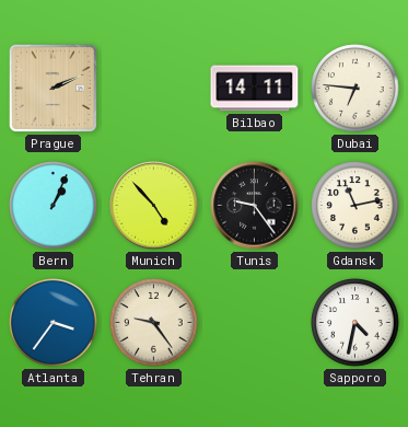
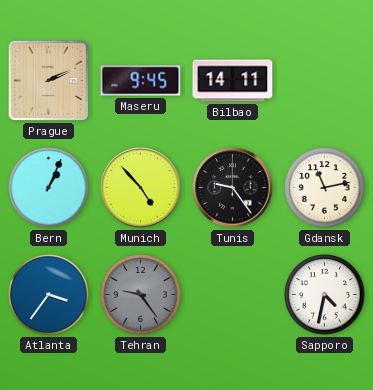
Maseru: none -> 9:45
Dubai: 6:46 -> none
Tehran dial: cream -> grey
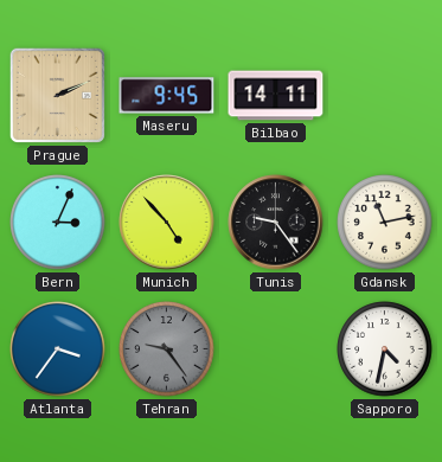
Bern: 1:04 -> 3:04
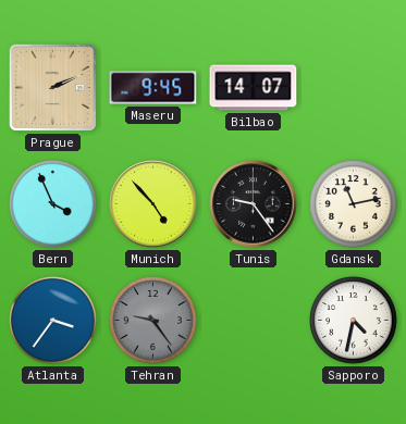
Bilbao: 14:11 -> 14:07
Bern: 3:04 -> 3:56
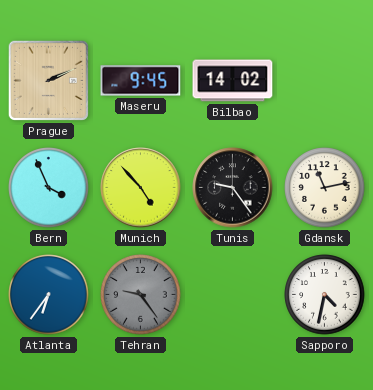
Bilbao: 14:07 -> 14:02
Atlanta: 3:36 -> 6:36
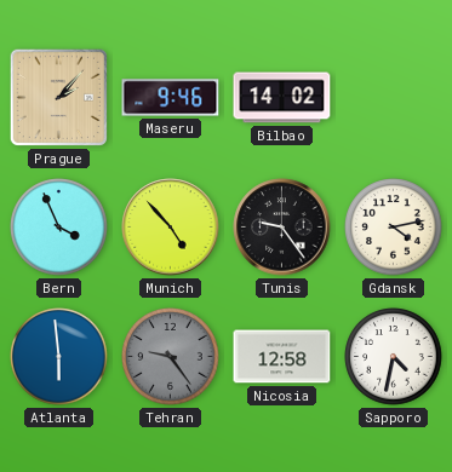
Prague: 2:11 -> 2:07
Maseru: 9:45 -> 9:46
Gdansk: 11:13 -> 4:13
Atlanta: 6:36 -> 5:59
Nicosia: none -> 12:58
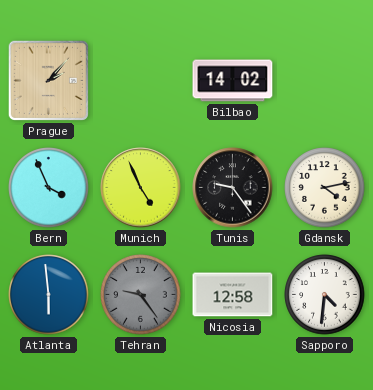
Maseru: 9:46 -> none
Munich: 4:53 -> 4:56
Sapporo: 4:32 -> 4:31
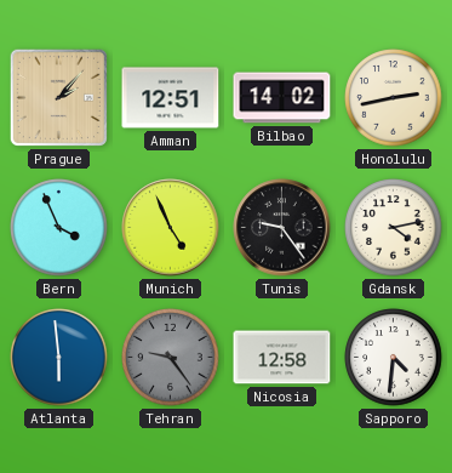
Amman: none -> 12:51
Honolulu: none -> 2:43
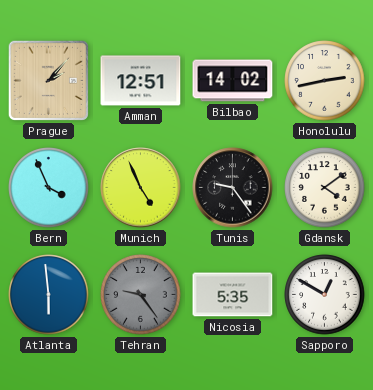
Gdansk: 4:13 -> 4:09
Nicosia: 12:58 -> 5:35
Sapporo: 4:31 -> 12:50
